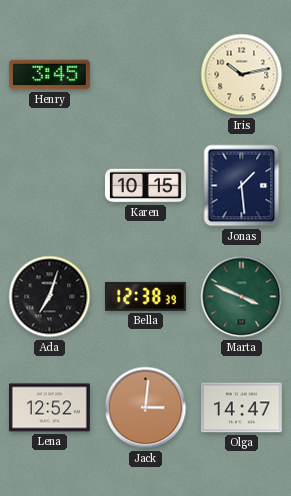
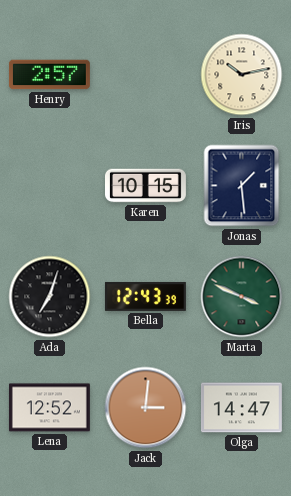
Henry: 3:45 -> 2:57
Bella: 12:38 -> 12:43
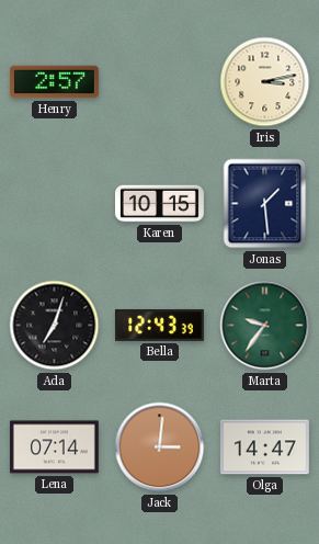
Iris: 10:13 -> 3:13
Marta: 3:49 -> 9:36
Lena: 12:52 -> 07:14
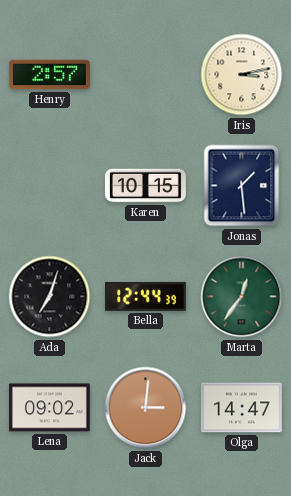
Bella: 12:43 -> 12:44
Marta: 9:36 -> 12:36
Lena: 07:14 -> 09:02
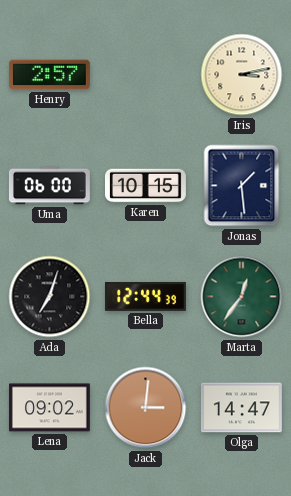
Uma: none -> 06:00
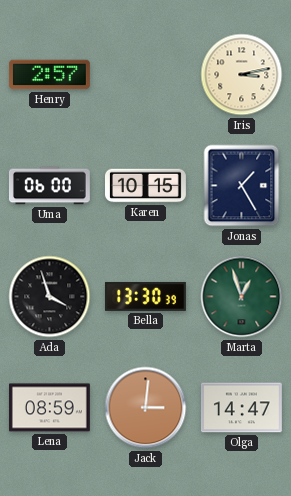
Jonas: 1:29 -> 1:25
Ada: 7:03 -> 3:57
Bella: 12:44 -> 13:30
Marta: 12:36 -> 12:57
Lena: 09:02 -> 08:59
